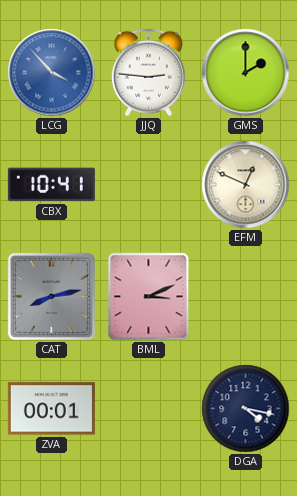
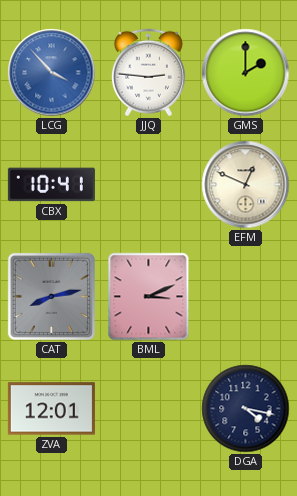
ZVA: 00:01 -> 12:01
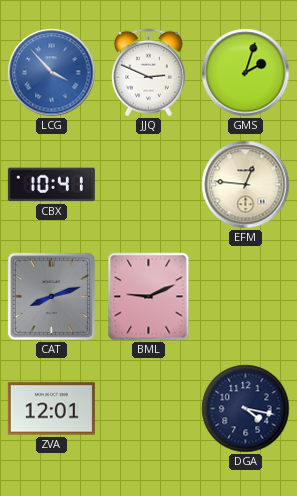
JJQ: 2:46 -> 2:49
GMS: 2:00 -> 2:03
EFM: 12:49 -> 12:46
CAT: 8:13 -> 8:12
BML: 3:11 -> 9:11
